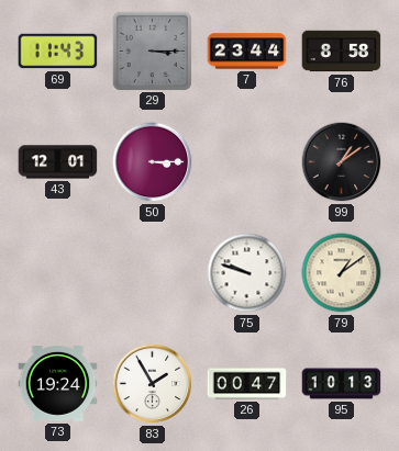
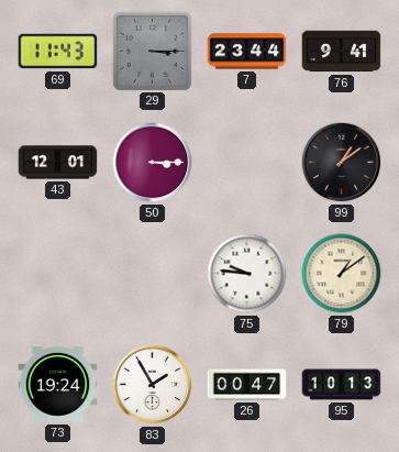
76: 8:58 -> 9:41
75: 9:48 -> 9:46
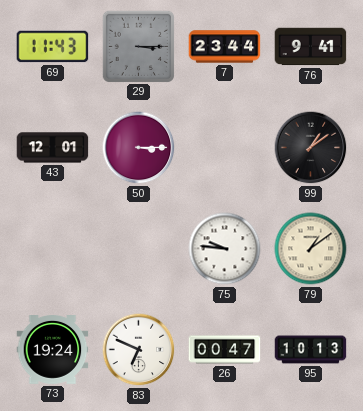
83: 1:55 -> 6:49
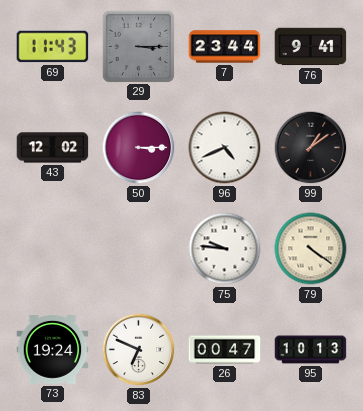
43: 12:01 -> 12:02
96: none -> 4:41
79: 1:09 -> 4:21
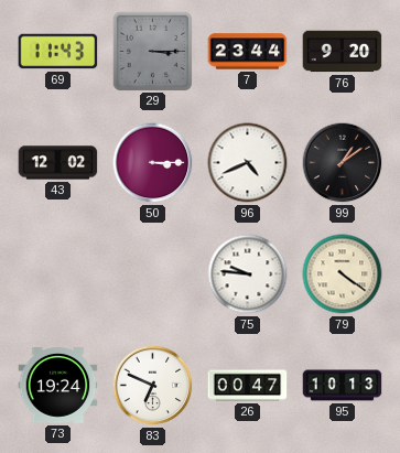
76: 9:41 -> 9:20
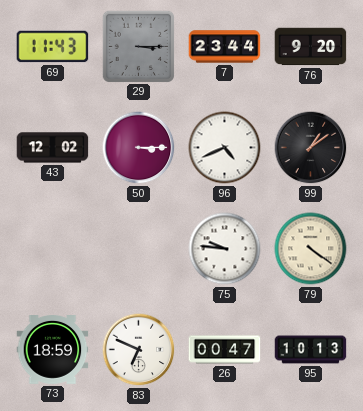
73: 19:24 -> 18:59
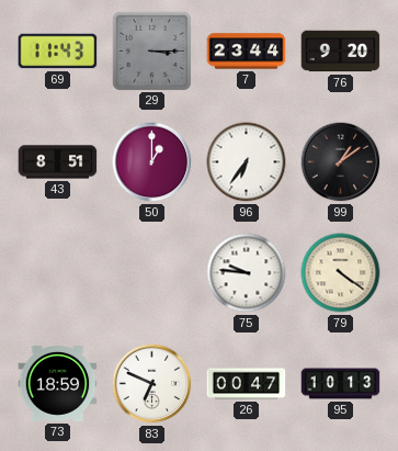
43: 12:02 -> 8:51
50: 3:15 -> 1:00
96: 4:41 -> 6:36
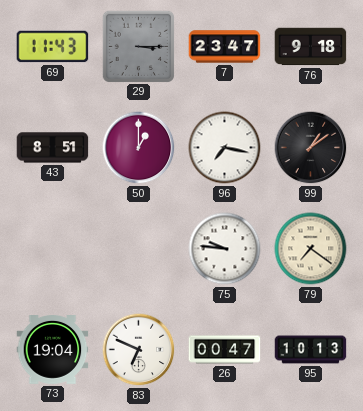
7: 23:44 -> 23:47
76: 9:20 -> 9:18
96: 6:36 -> 7:17
79: 4:21 -> 7:21
73: 18:59 -> 19:04
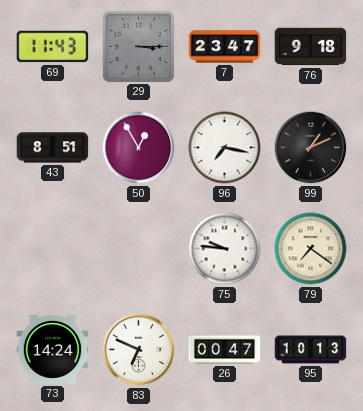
50: 1:00 -> 12:55
99: 1:09 -> 1:11
73: 19:04 -> 14:24
